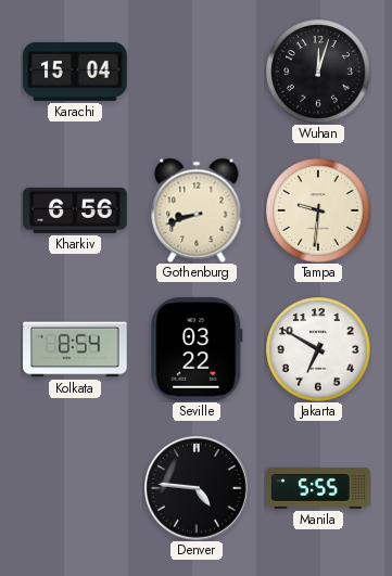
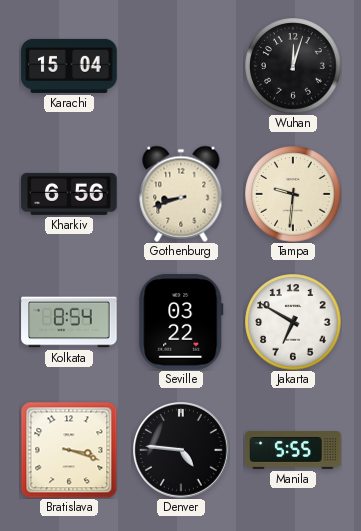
Bratislava: none -> 3:18
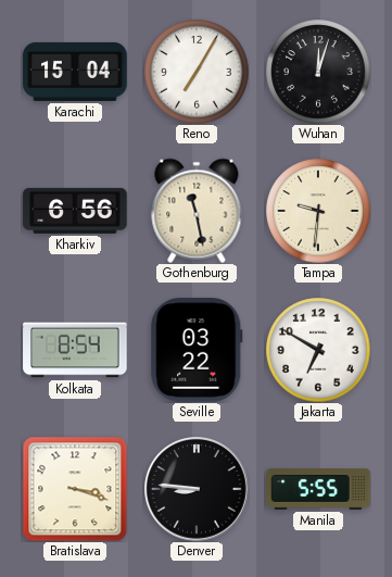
Reno: none -> 7:05
Gothenburg: 8:42 -> 11:28
Denver: 4:46 -> 8:46
